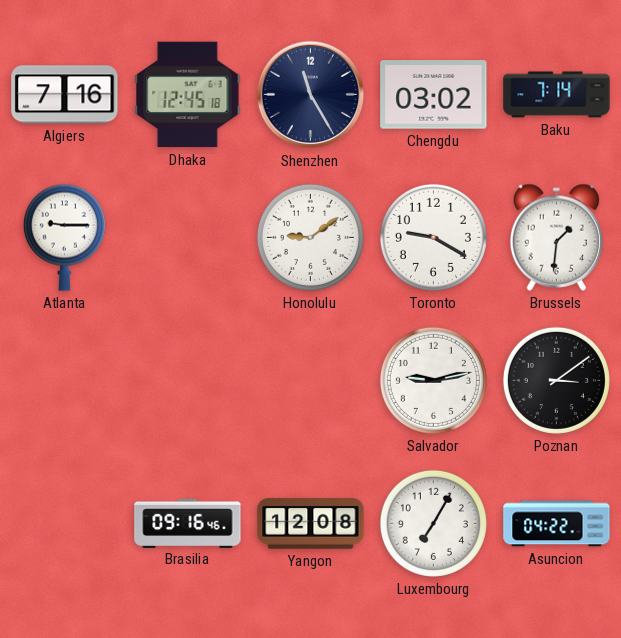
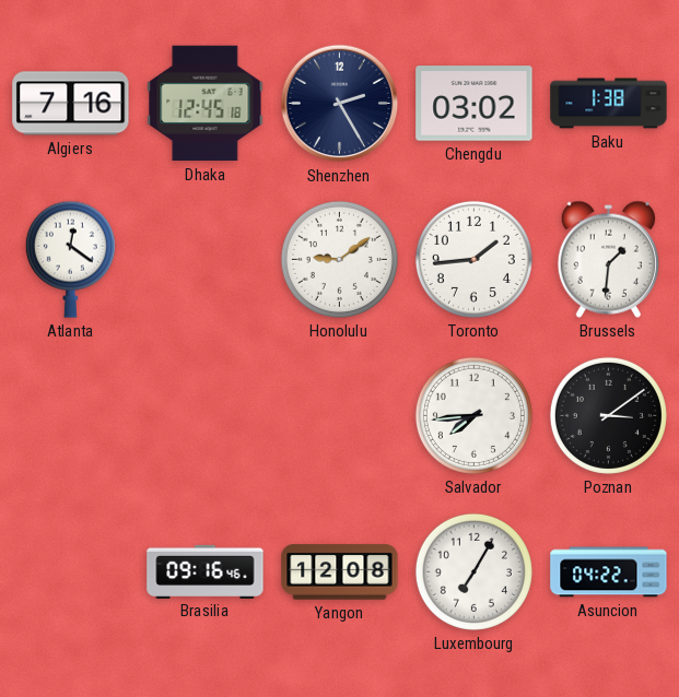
Shenzhen: 11:25 -> 2:25
Baku: 7:14 -> 1:38
Atlanta: 9:15 -> 12:21
Toronto: 9:20 -> 1:44
Salvador: 9:13 -> 7:44
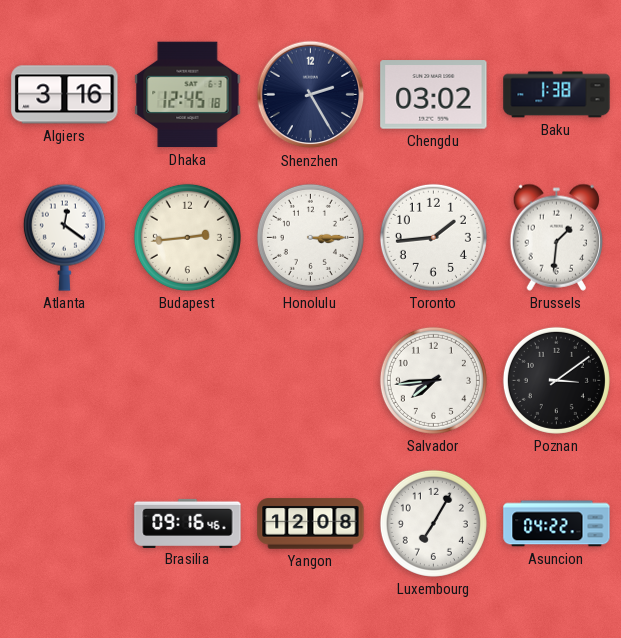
Algiers: 7:16 -> 3:16
Budapest: none -> 2:44
Honolulu: 9:09 -> 3:15
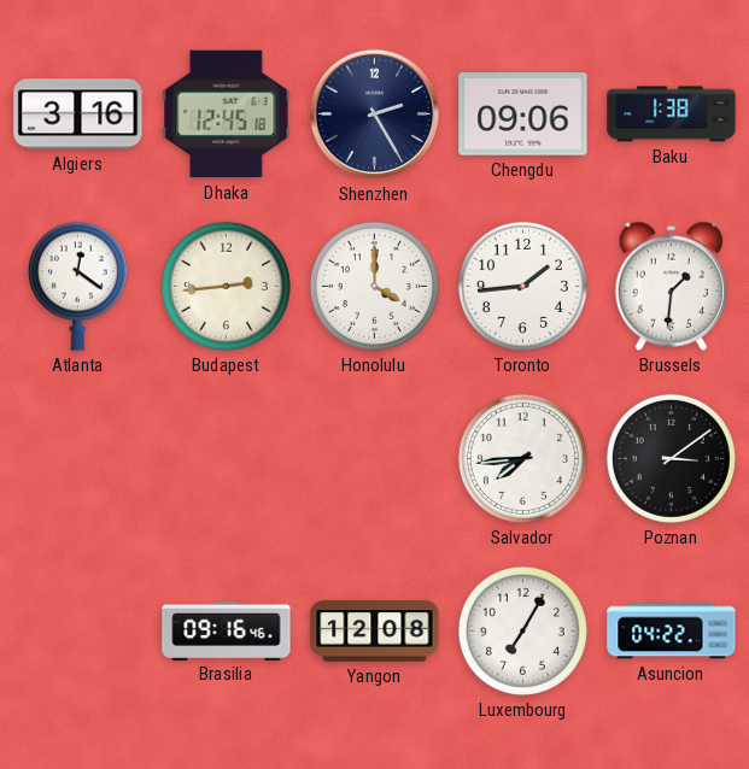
Chengdu: 03:02 -> 09:06
Honolulu: 3:15 -> 4:00
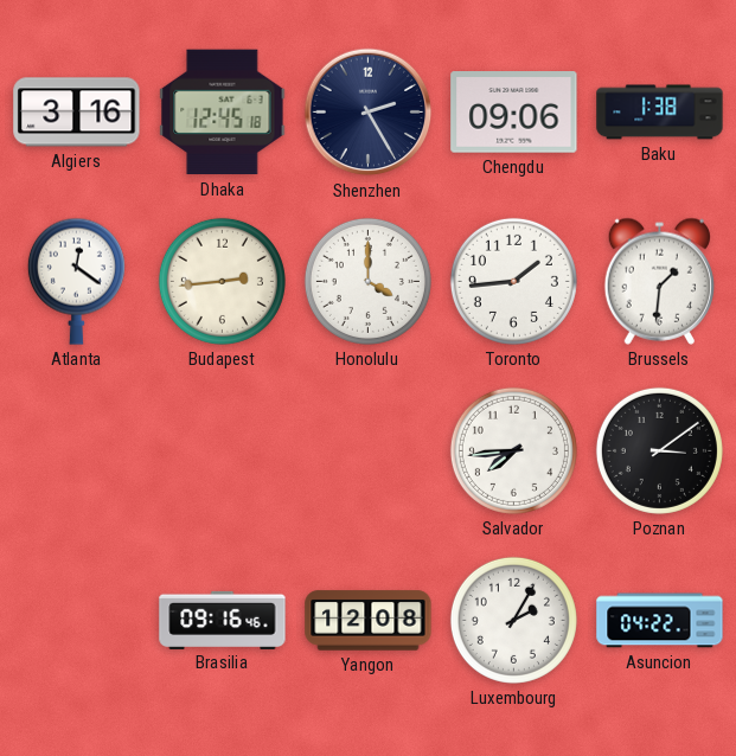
Luxembourg: 7:05 -> 2:05
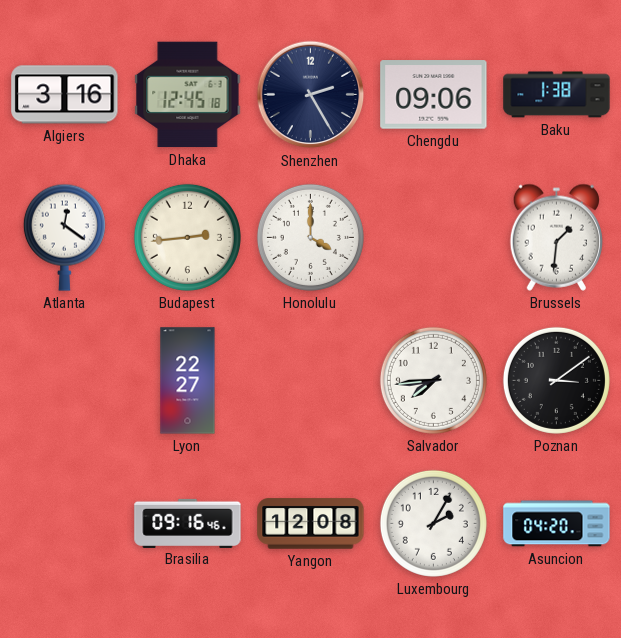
Toronto: 1:44 -> none
Lyon: none -> 22:27
Asuncion: 04:22 -> 04:20
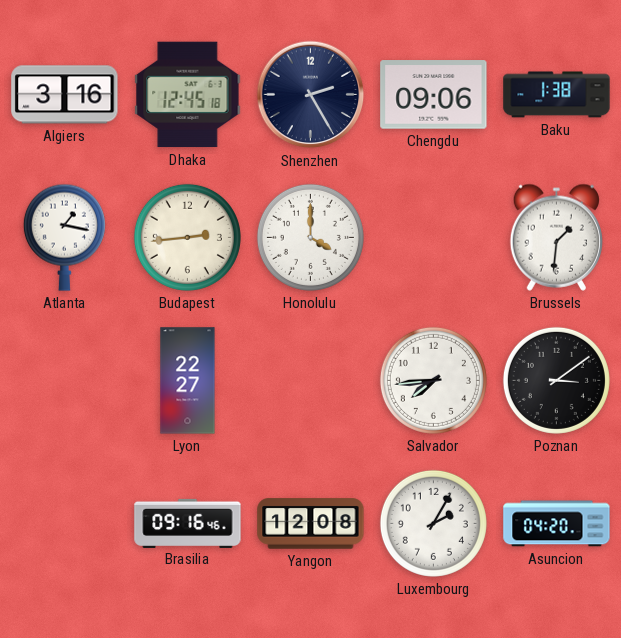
Atlanta: 12:21 -> 1:17
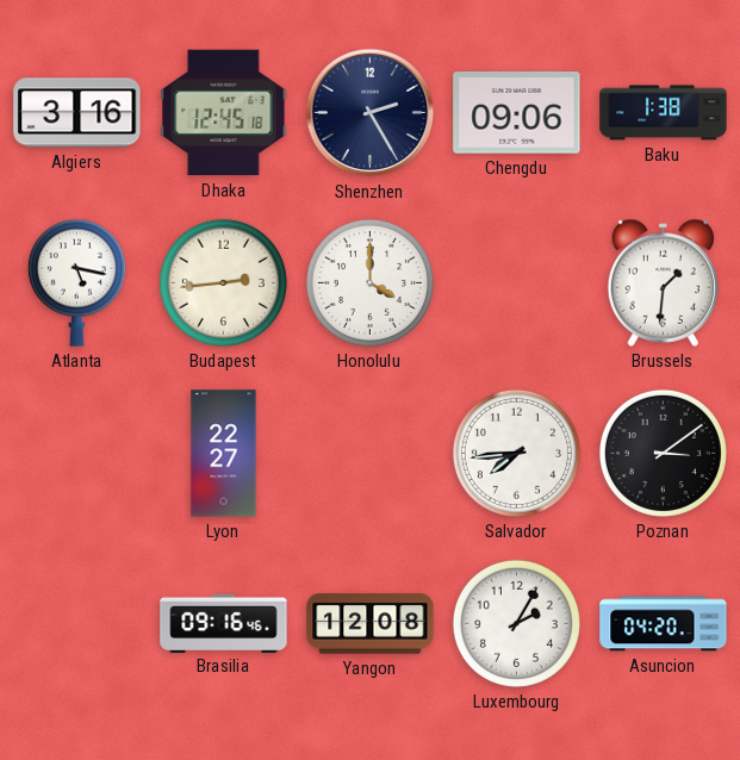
Atlanta: 1:17 -> 5:17
